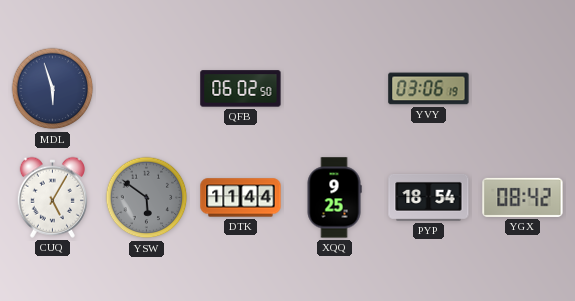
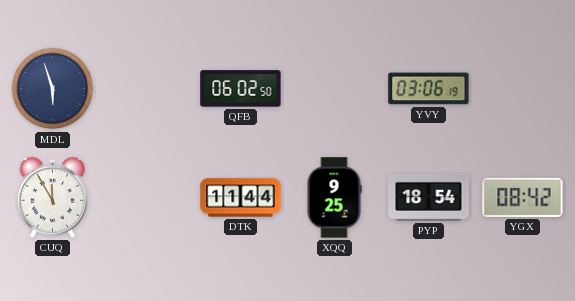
CUQ: 5:05 -> 11:55
YSW: 5:51 -> none
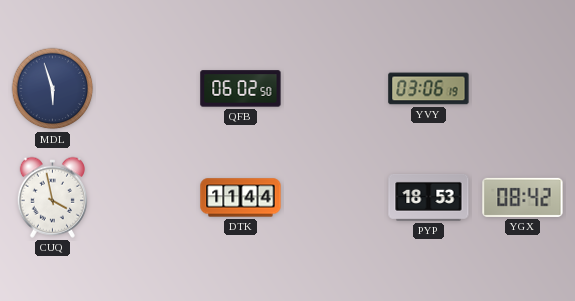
CUQ: 11:55 -> 3:58
XQQ: 9:25 -> none
PYP: 18:54 -> 18:53
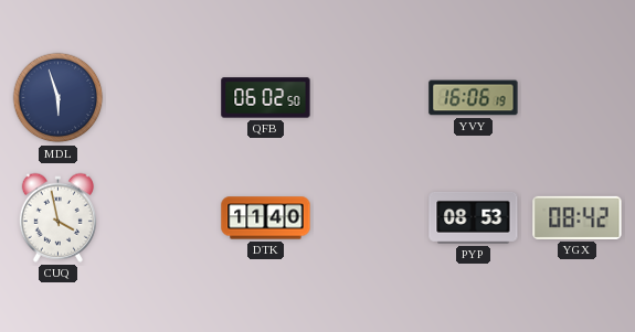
YVY: 03:06 -> 16:06
DTK: 11:44 -> 11:40
PYP: 18:53 -> 08:53
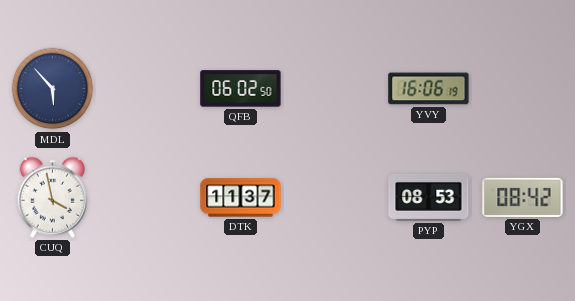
MDL: 5:57 -> 5:53
DTK: 11:40 -> 11:37
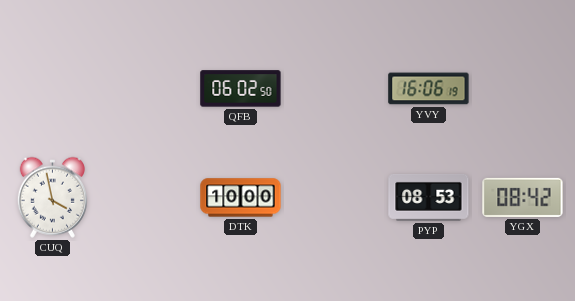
MDL: 5:53 -> none
DTK: 11:37 -> 10:00
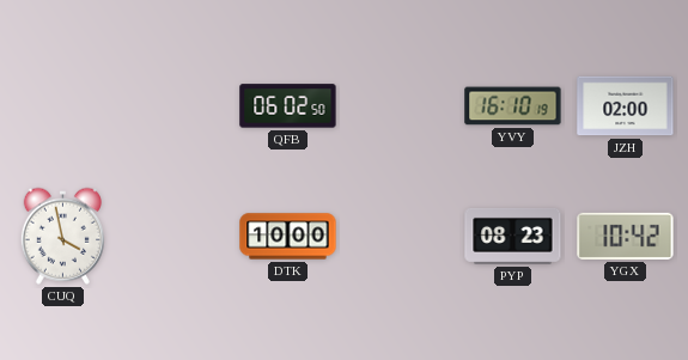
YVY: 16:06 -> 16:10
JZH: none -> 02:00
PYP: 08:53 -> 08:23
YGX: 08:42 -> 10:42
